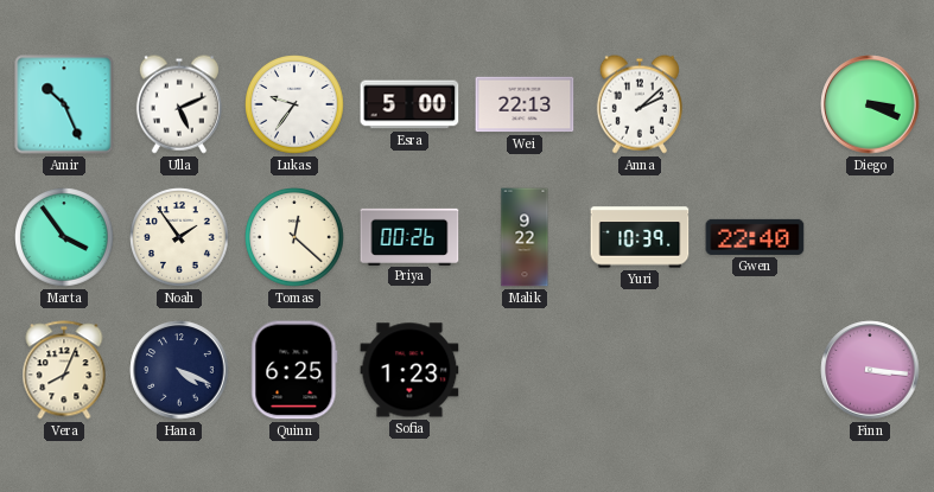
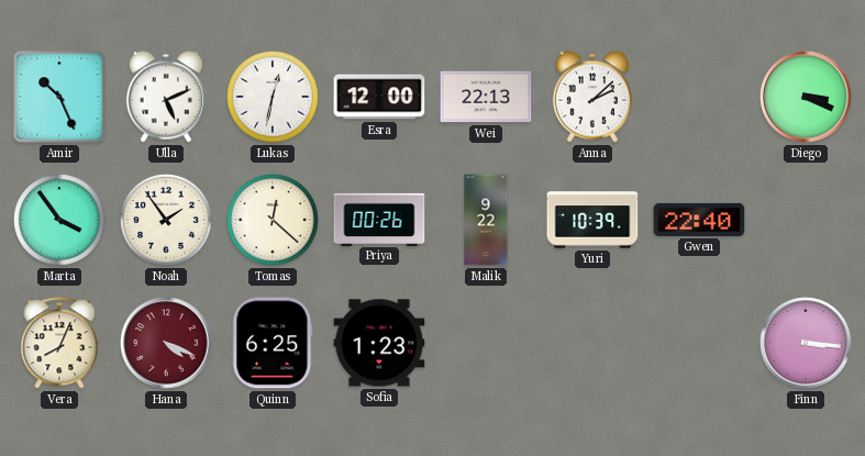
Lukas: 9:36 -> 12:32
Esra: 5:00 -> 12:00
Hana dial: navy -> burgundy
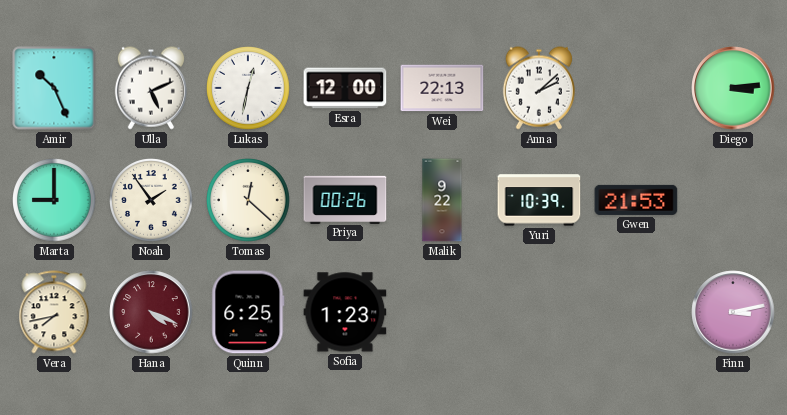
Diego: 3:19 -> 3:14
Marta: 3:54 -> 9:00
Gwen: 22:40 -> 21:53
Vera: 8:04 -> 7:43
Finn: 3:16 -> 3:13
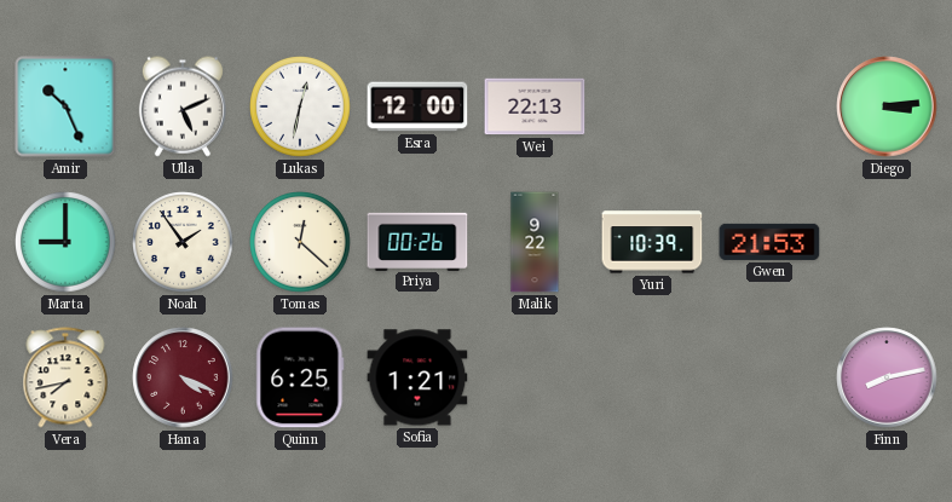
Anna: 2:08 -> none
Sofia: 1:23 -> 1:21
Finn: 3:13 -> 8:13
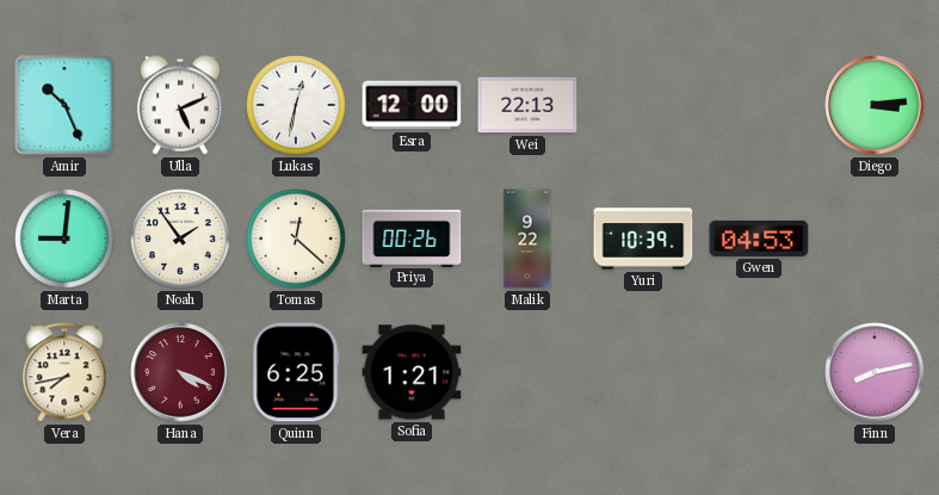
Marta: 9:00 -> 9:01
Gwen: 21:53 -> 04:53
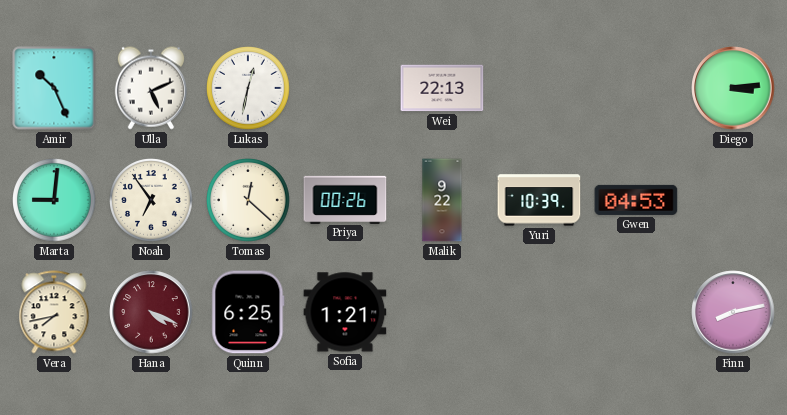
Esra: 12:00 -> none
Noah: 1:54 -> 6:54
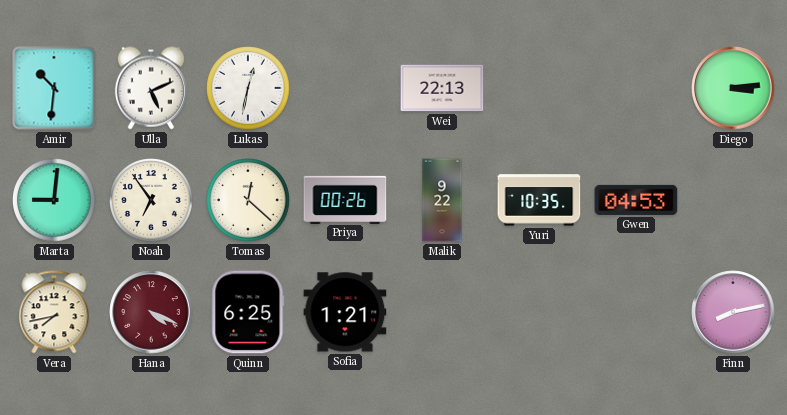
Amir: 10:26 -> 10:31
Yuri: 10:39 -> 10:35
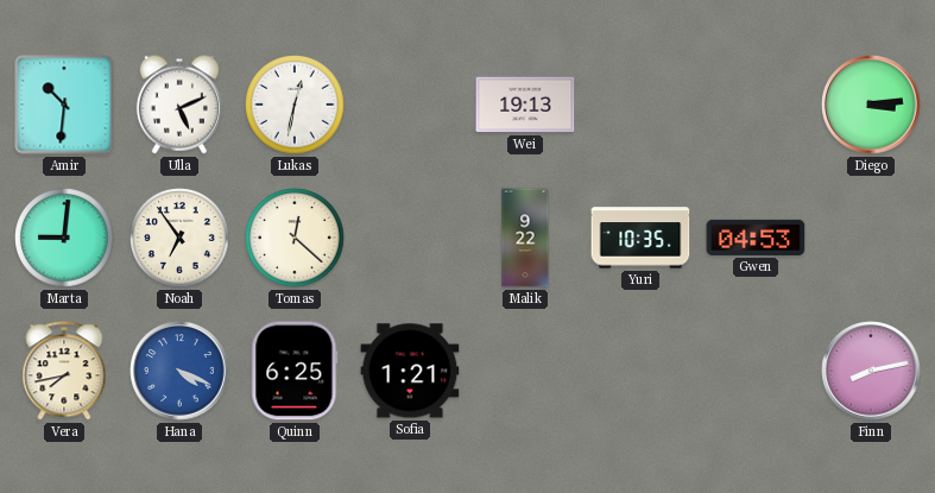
Wei: 22:13 -> 19:13
Priya: 00:26 -> none
Hana dial: burgundy -> blue
